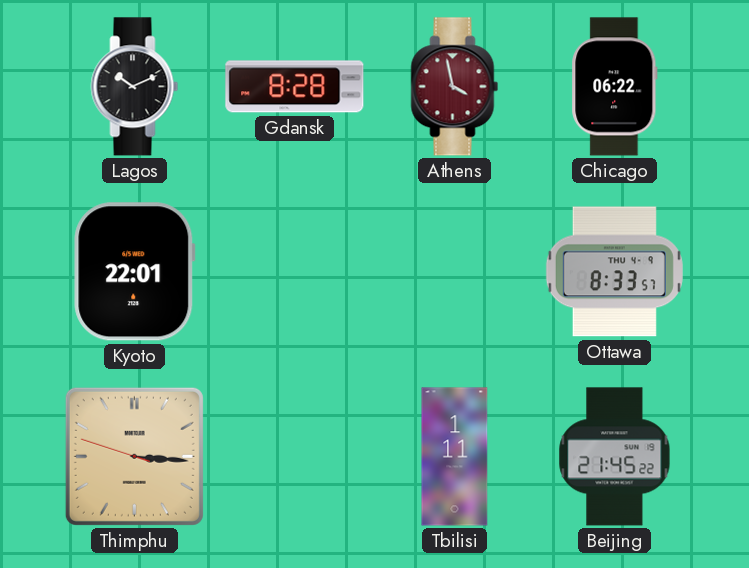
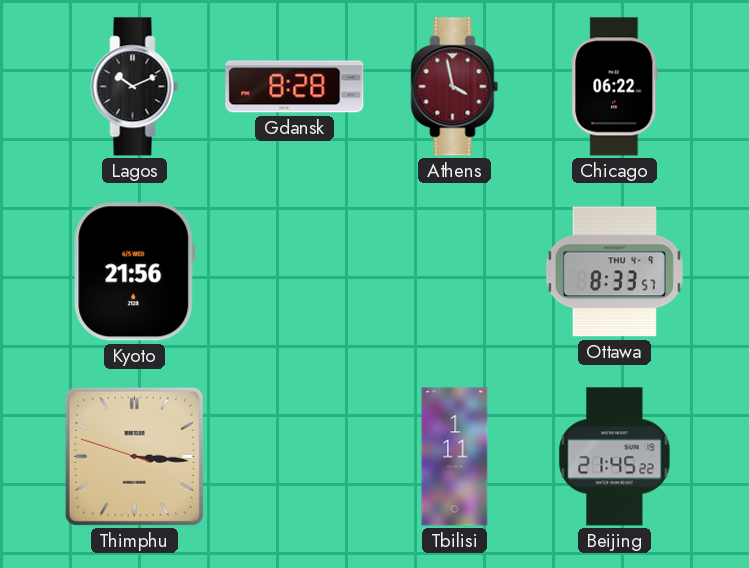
Kyoto: 22:01 -> 21:56
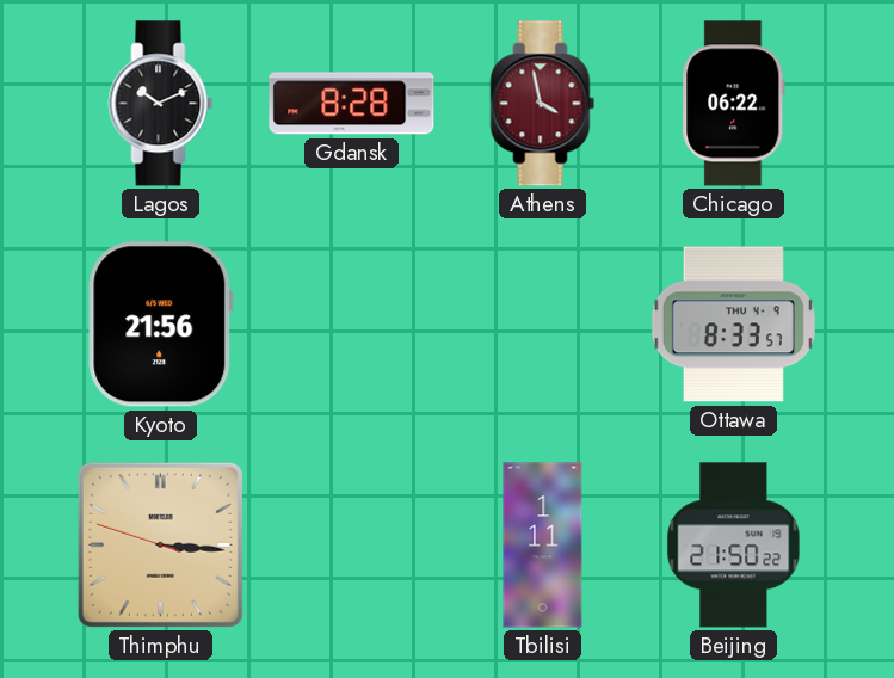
Beijing: 21:45 -> 21:50
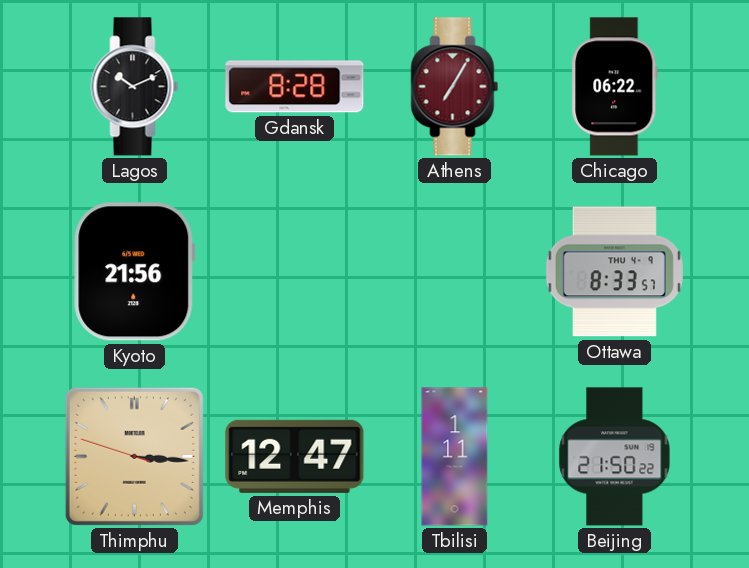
Athens: 3:58 -> 7:05
Memphis: none -> 12:47
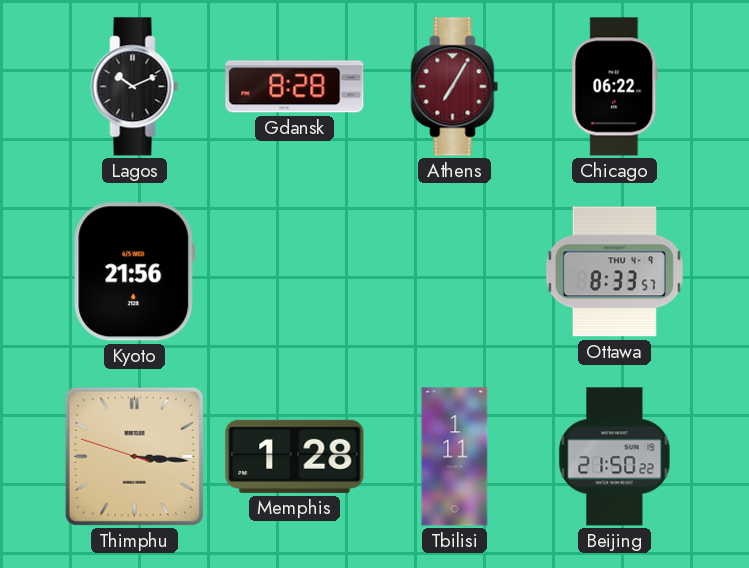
Memphis: 12:47 -> 1:28
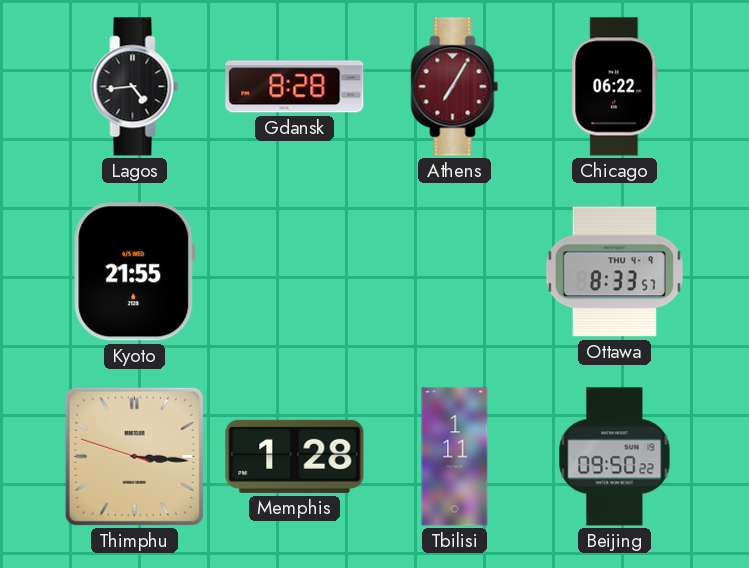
Lagos: 10:11 -> 4:44
Kyoto: 21:56 -> 21:55
Beijing: 21:50 -> 09:50
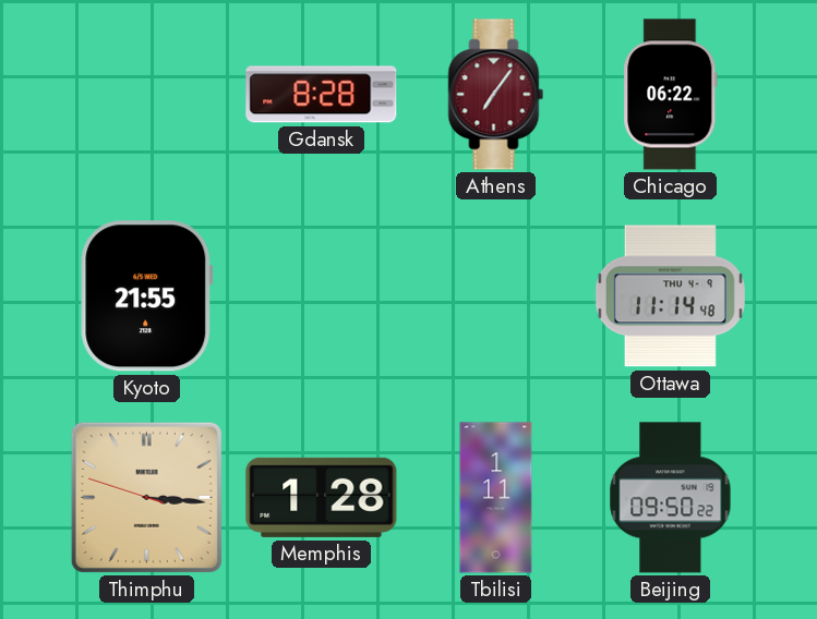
Lagos: 4:44 -> none
Athens: 7:05 -> 7:06
Ottawa: 8:33 -> 11:14
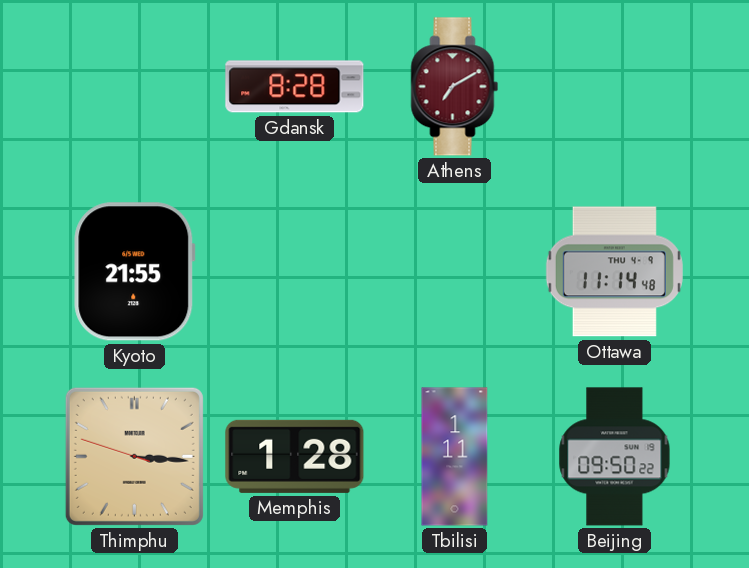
Athens: 7:06 -> 7:10
Chicago: 06:22 -> none
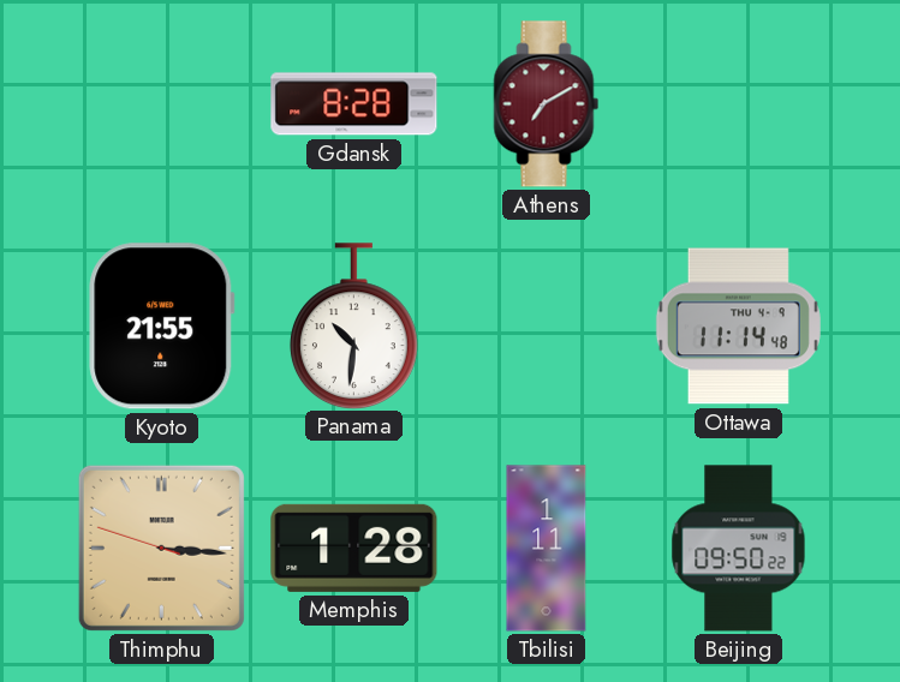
Panama: none -> 10:31
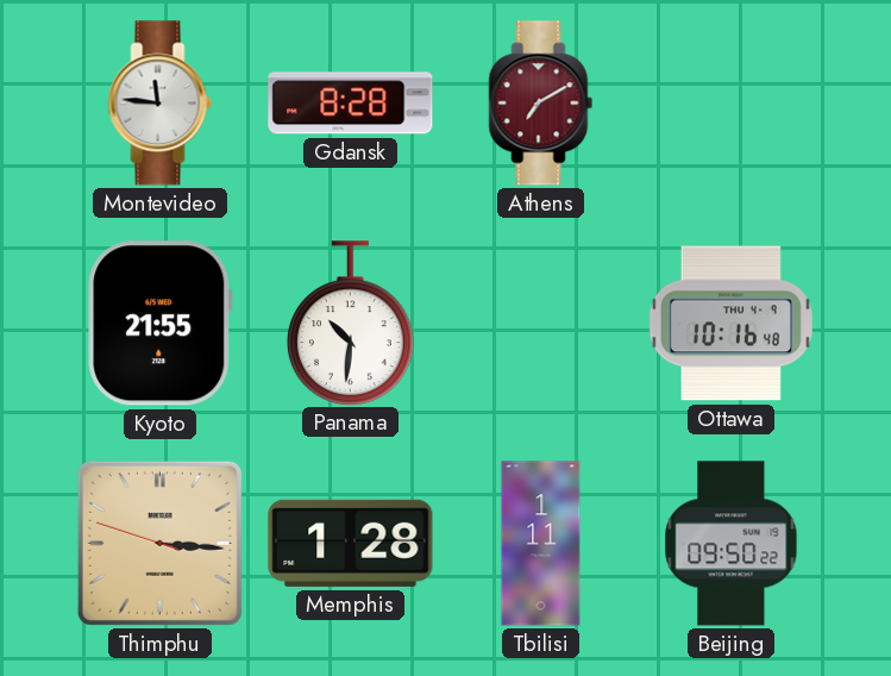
Montevideo: none -> 11:46
Ottawa: 11:14 -> 10:16
